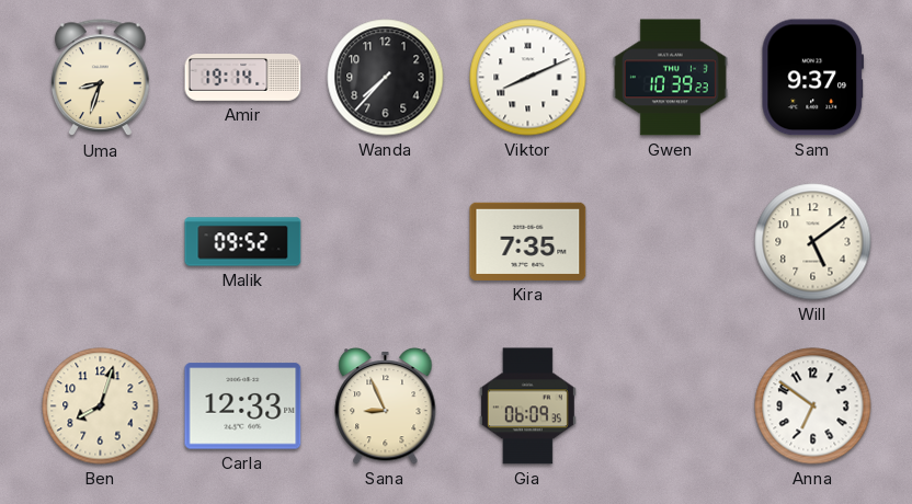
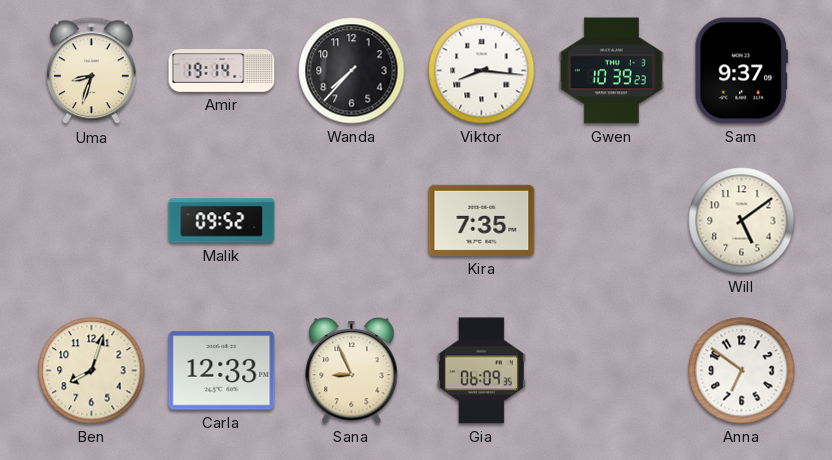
Viktor: 8:11 -> 8:16
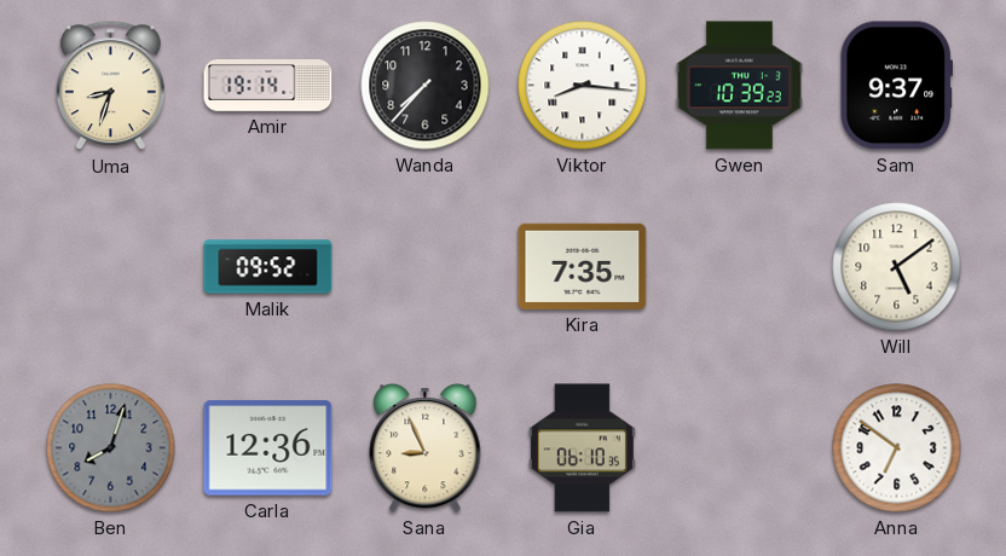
Ben dial: cream -> grey
Carla: 12:33 -> 12:36
Gia: 06:09 -> 06:10
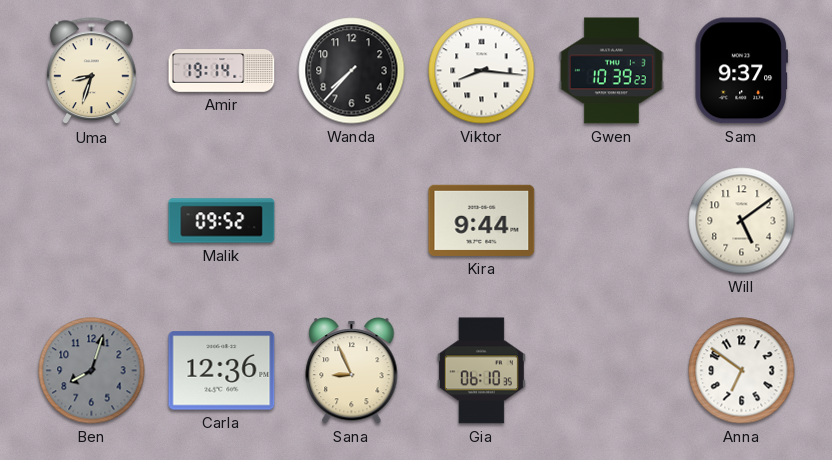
Kira: 7:35 -> 9:44
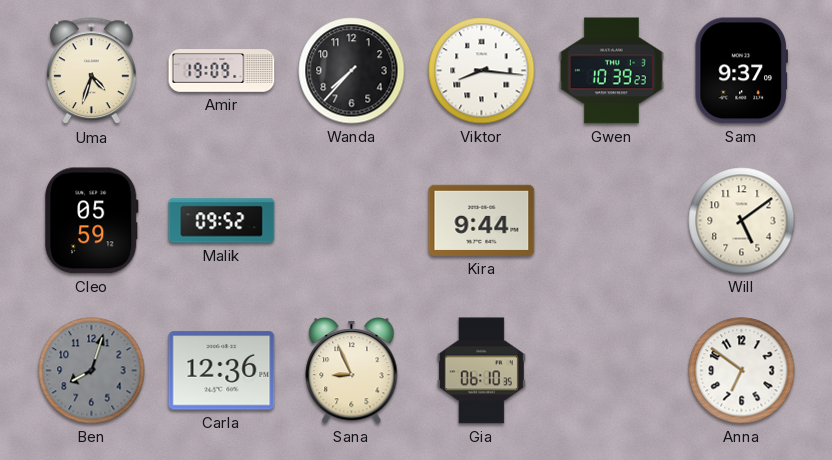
Uma: 8:33 -> 4:33
Amir: 19:14 -> 19:09
Cleo: none -> 05:59
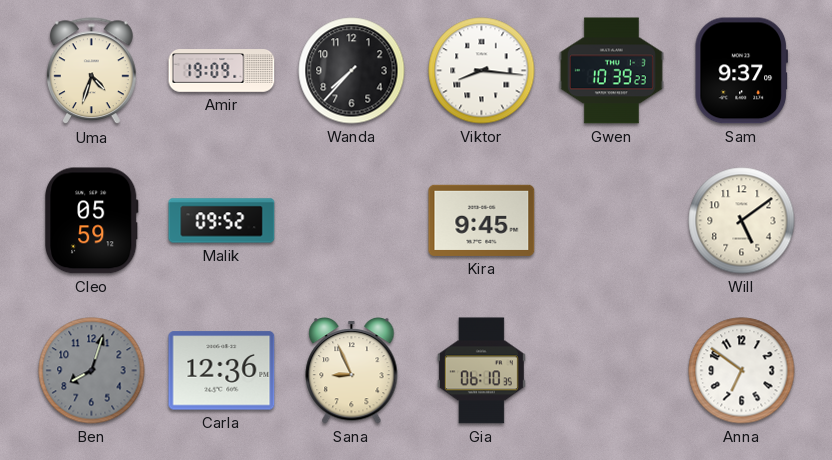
Kira: 9:44 -> 9:45
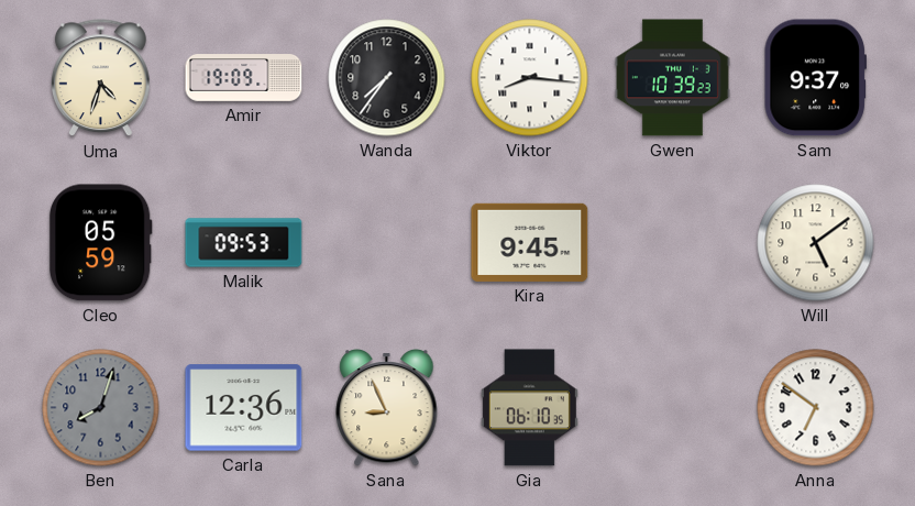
Wanda: 7:37 -> 7:36
Malik: 09:52 -> 09:53
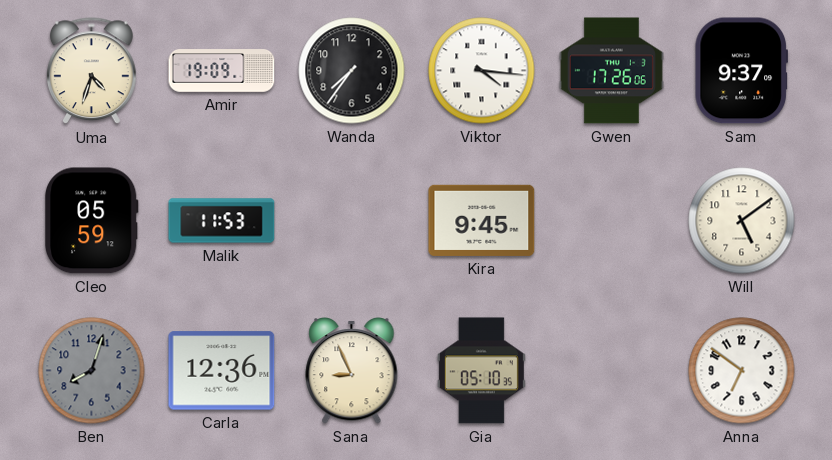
Viktor: 8:16 -> 4:16
Gwen: 10:39 -> 17:26
Malik: 09:53 -> 11:53
Gia: 06:10 -> 05:10
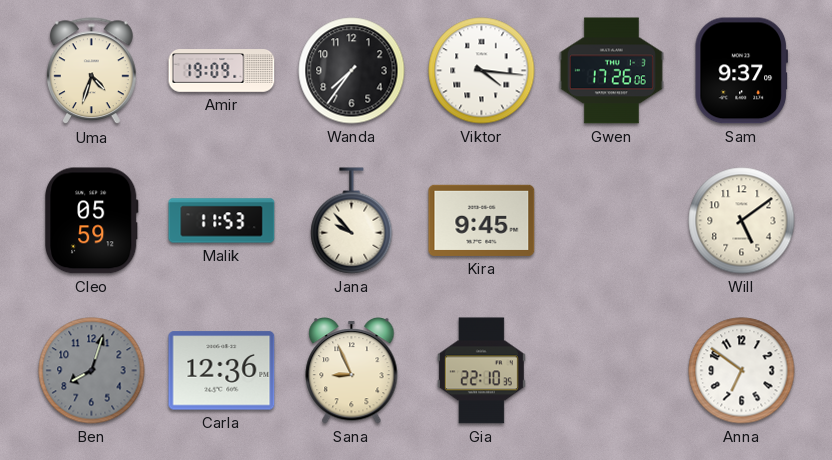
Jana: none -> 9:53
Gia: 05:10 -> 22:10
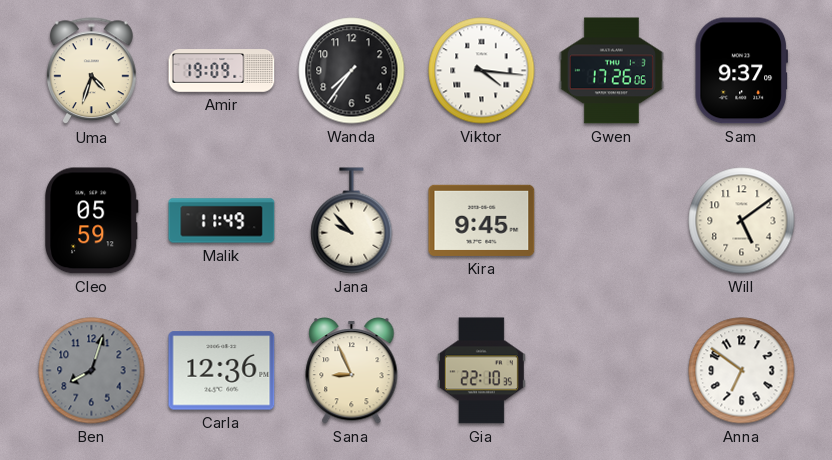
Malik: 11:53 -> 11:49
